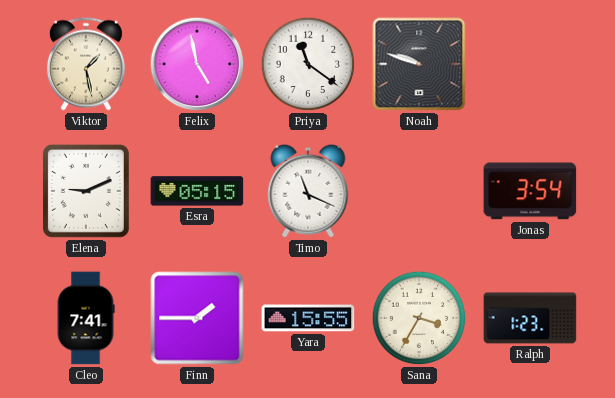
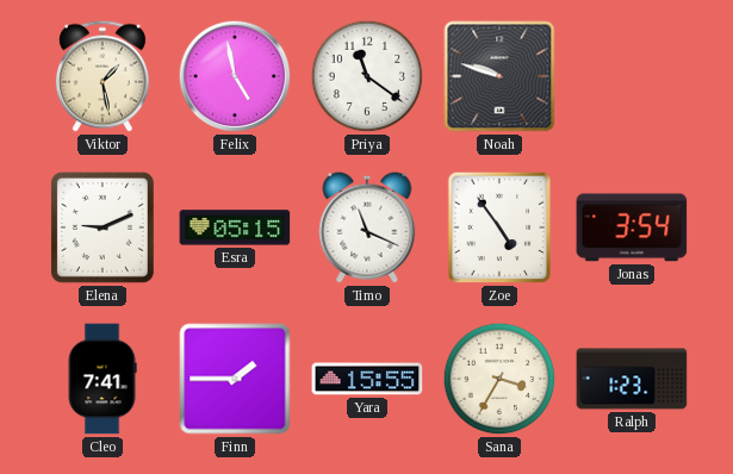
Zoe: none -> 4:54
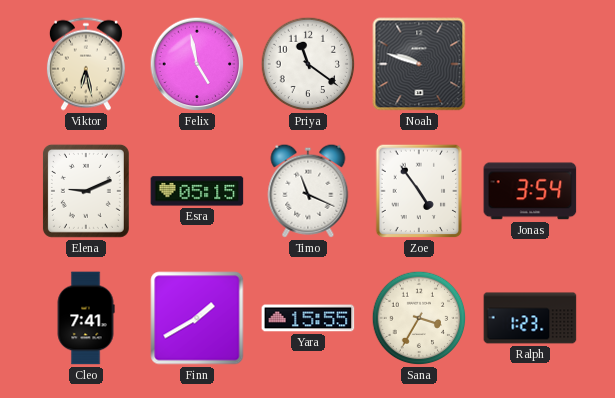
Viktor: 1:28 -> 6:28
Finn: 1:45 -> 1:40
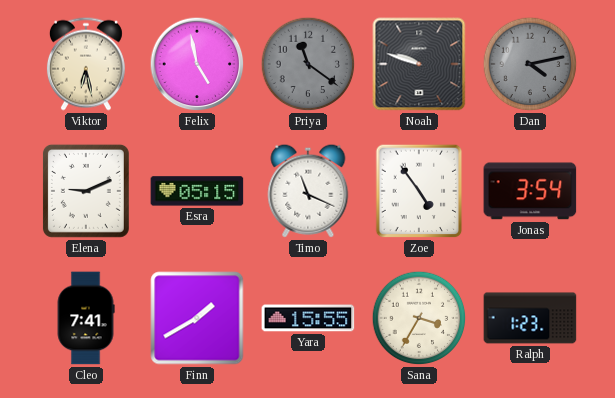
Priya dial: white -> grey
Dan: none -> 4:13
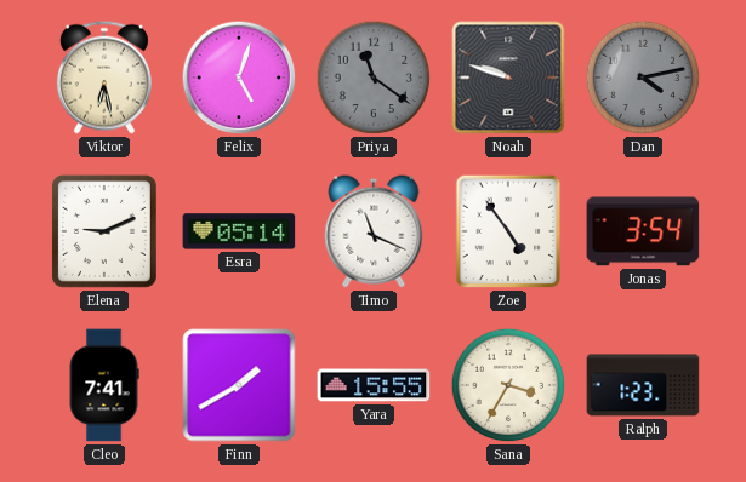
Felix: 4:58 -> 5:03
Esra: 05:15 -> 05:14
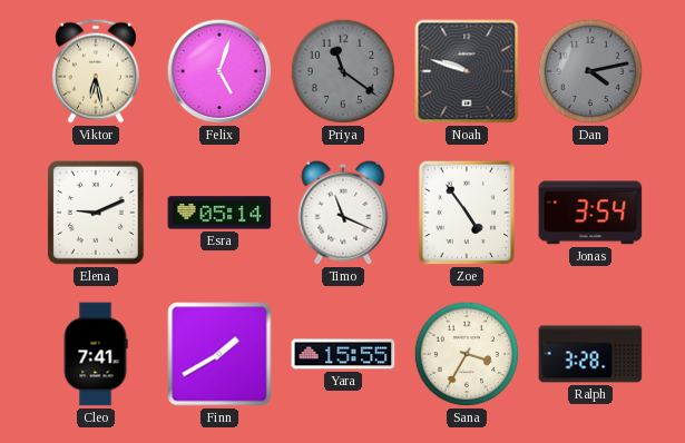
Ralph: 1:23 -> 3:28
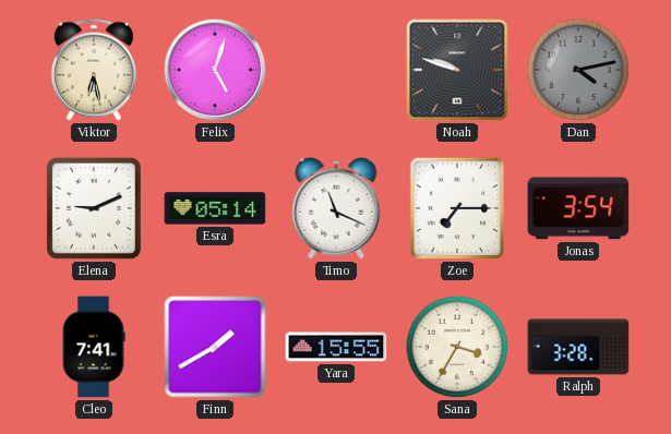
Priya: 11:21 -> none
Zoe: 4:54 -> 7:15
